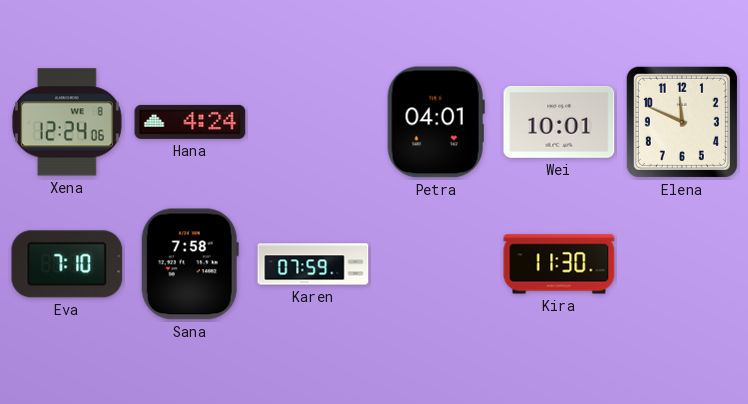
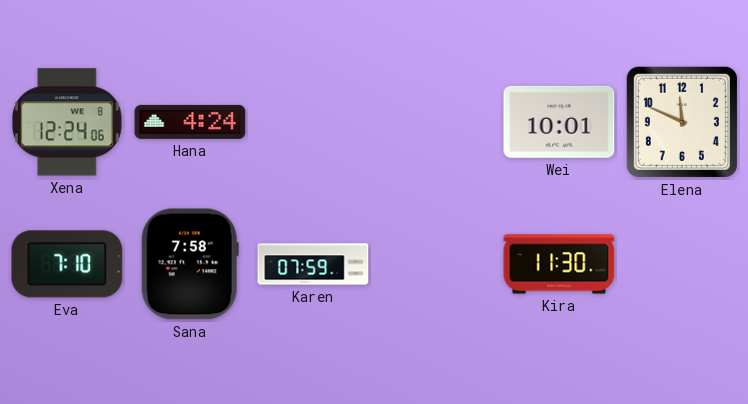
Petra: 04:01 -> none
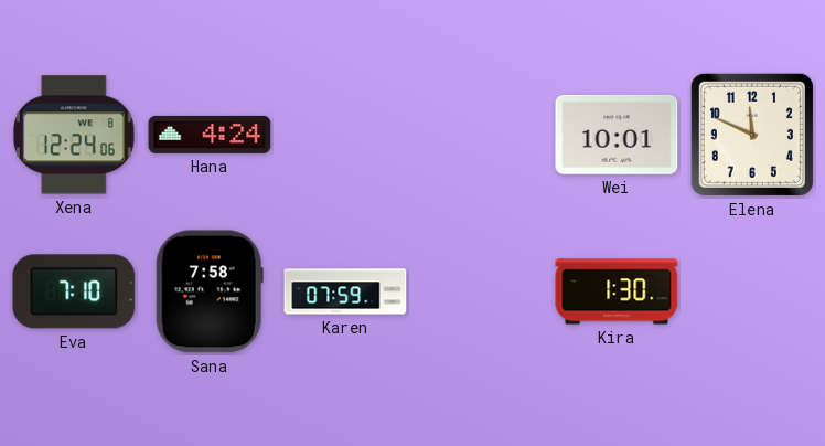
Kira: 11:30 -> 1:30
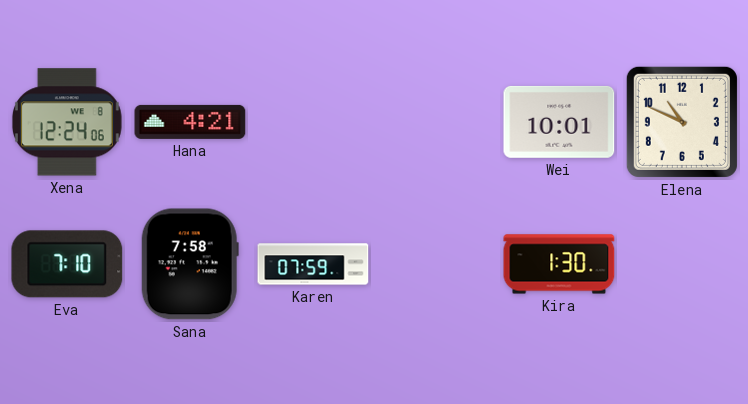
Hana: 4:24 -> 4:21
Elena: 11:49 -> 10:49
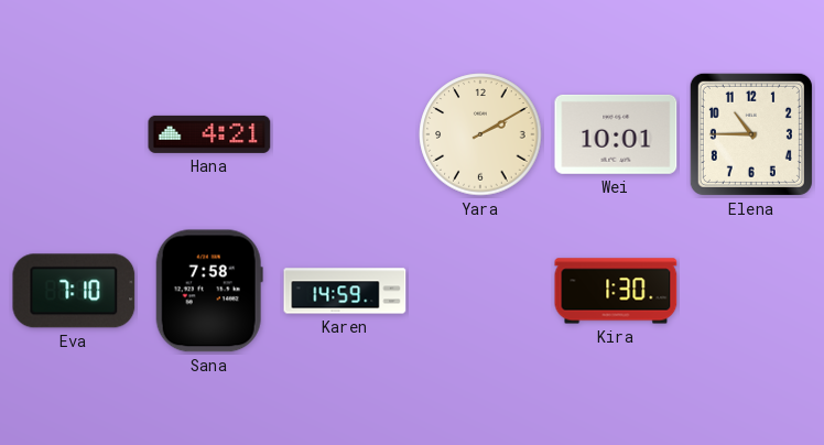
Xena: 12:24 -> none
Yara: none -> 2:10
Elena: 10:49 -> 10:45
Karen: 07:59 -> 14:59
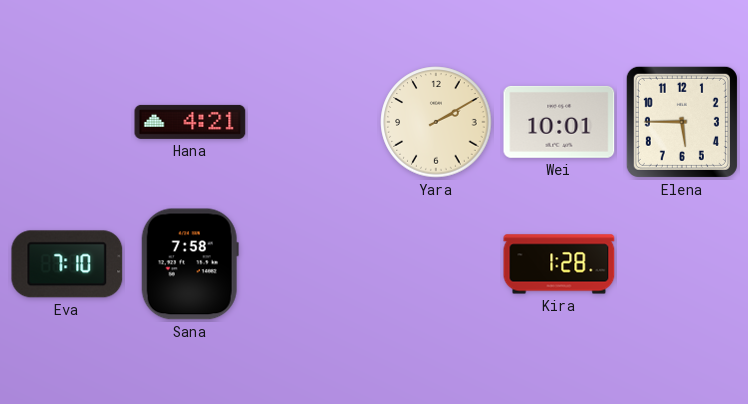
Elena: 10:45 -> 5:45
Karen: 14:59 -> none
Kira: 1:30 -> 1:28
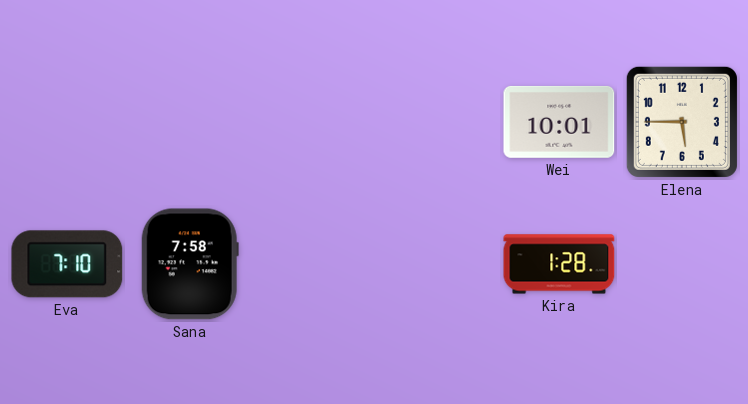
Hana: 4:21 -> none
Yara: 2:10 -> none
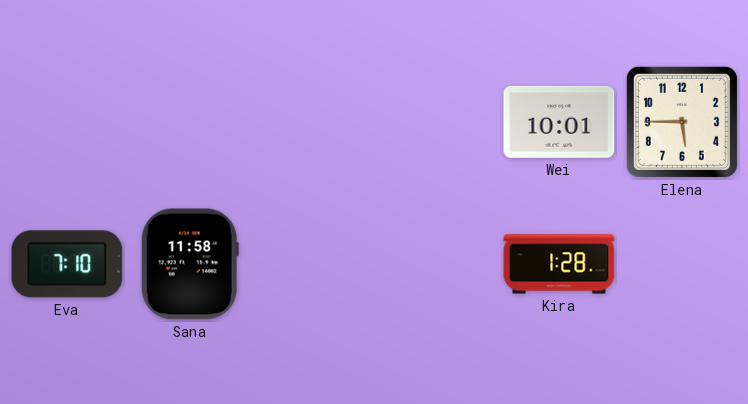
Sana: 7:58 -> 11:58
